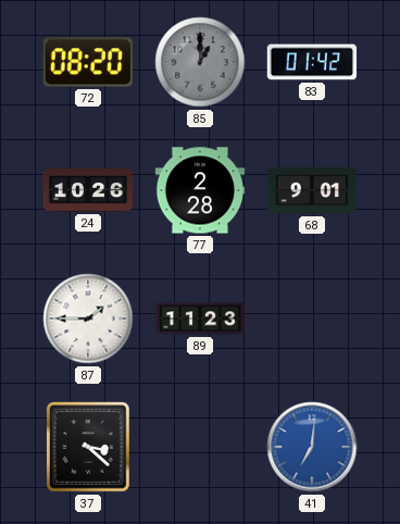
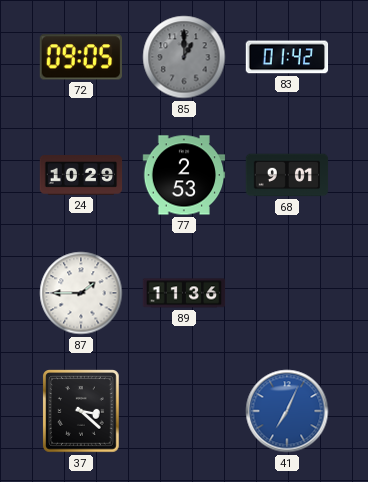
72: 08:20 -> 09:05
24: 10:26 -> 10:29
77: 2:28 -> 2:53
89: 11:23 -> 11:36
41: 7:01 -> 7:04
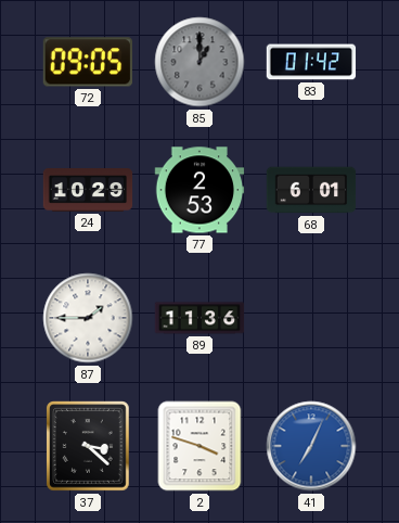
68: 9:01 -> 6:01
2: none -> 3:48
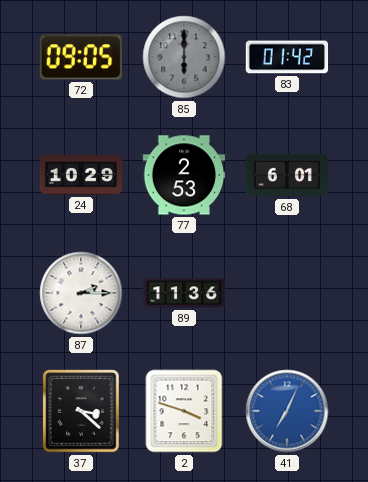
85: 1:00 -> 6:00
87: 1:45 -> 2:15
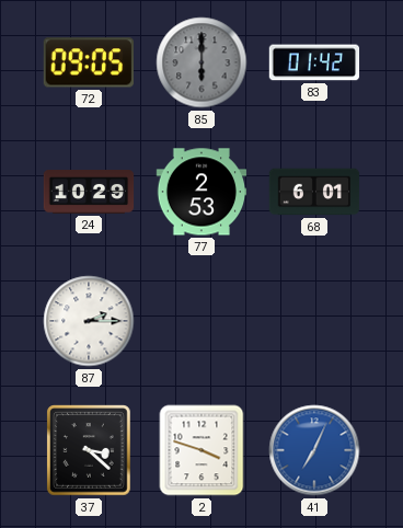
89: 11:36 -> none
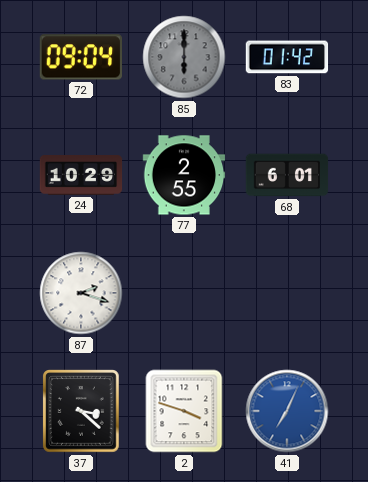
72: 09:05 -> 09:04
77: 2:53 -> 2:55
87: 2:15 -> 2:18
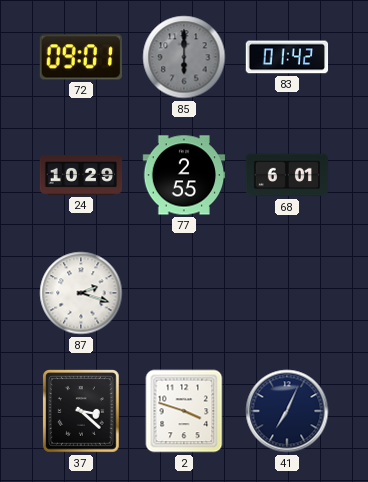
72: 09:04 -> 09:01
41 dial: blue -> navy
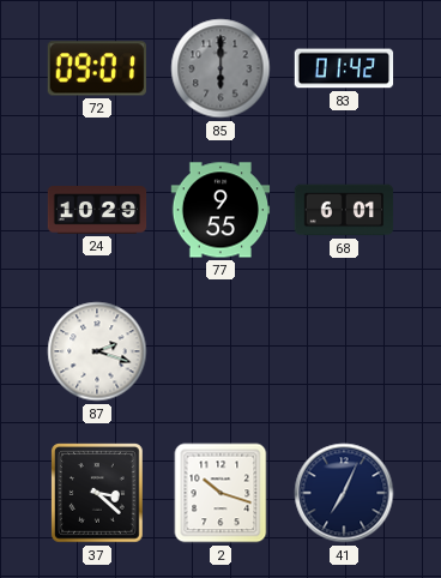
77: 2:55 -> 9:55
2: 3:48 -> 10:18
